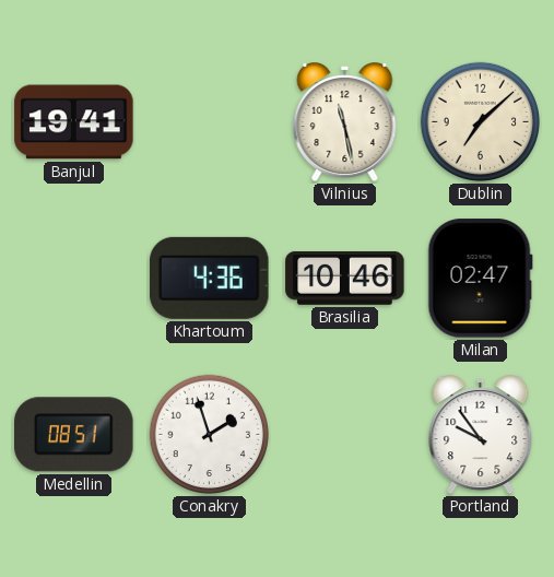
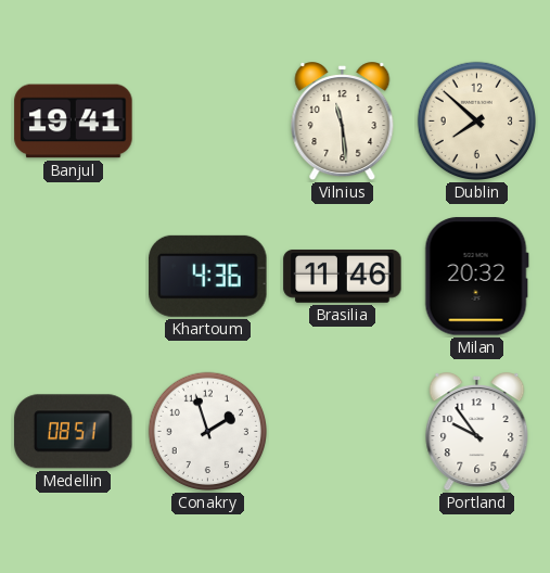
Vilnius: 11:28 -> 11:29
Dublin: 7:08 -> 7:52
Brasilia: 10:46 -> 11:46
Milan: 02:47 -> 20:32
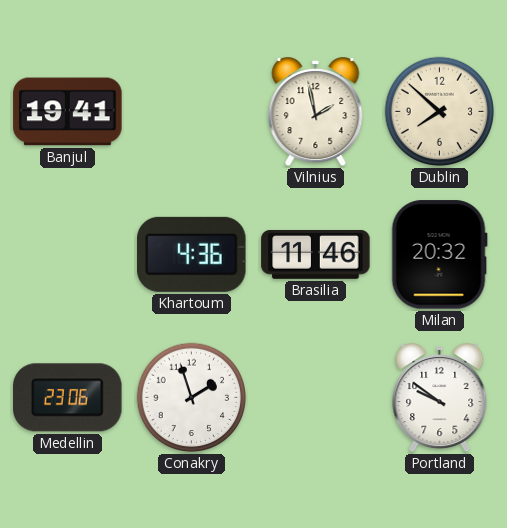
Vilnius: 11:29 -> 1:58
Medellin: 08:51 -> 23:06
Portland: 9:54 -> 9:51
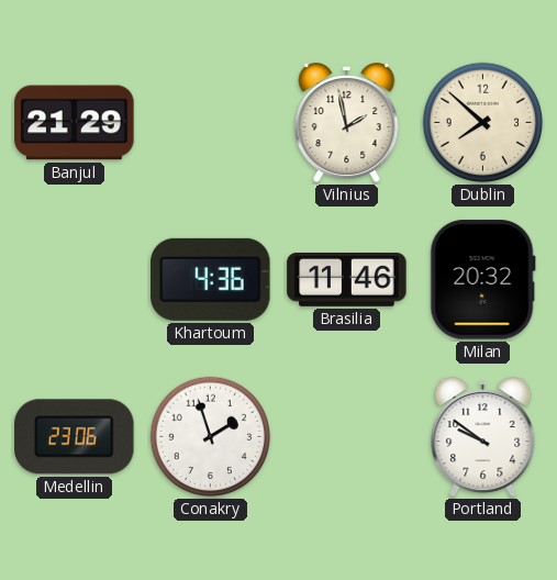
Banjul: 19:41 -> 21:29
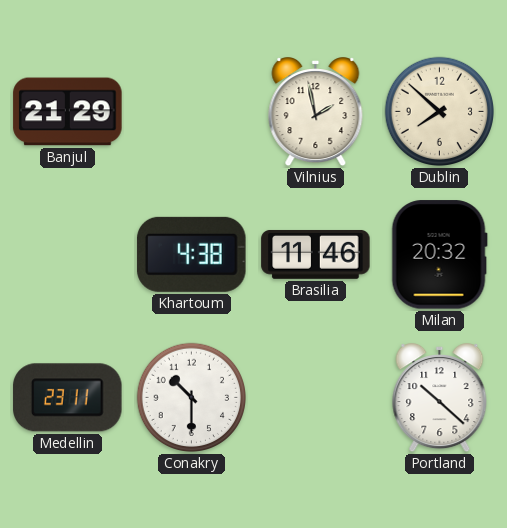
Khartoum: 4:36 -> 4:38
Medellin: 23:06 -> 23:11
Conakry: 1:57 -> 10:30
Portland: 9:51 -> 10:22
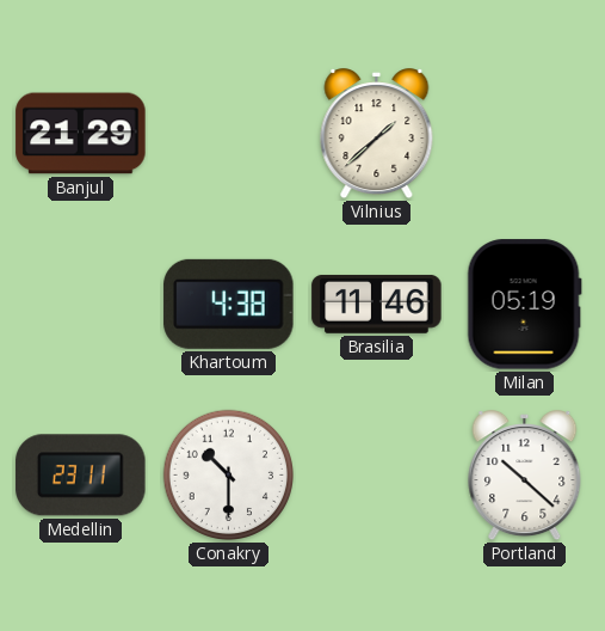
Vilnius: 1:58 -> 1:38
Dublin: 7:52 -> none
Milan: 20:32 -> 05:19
